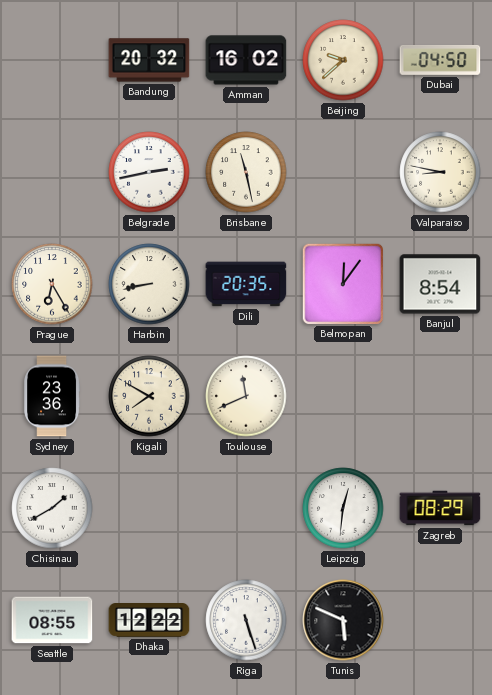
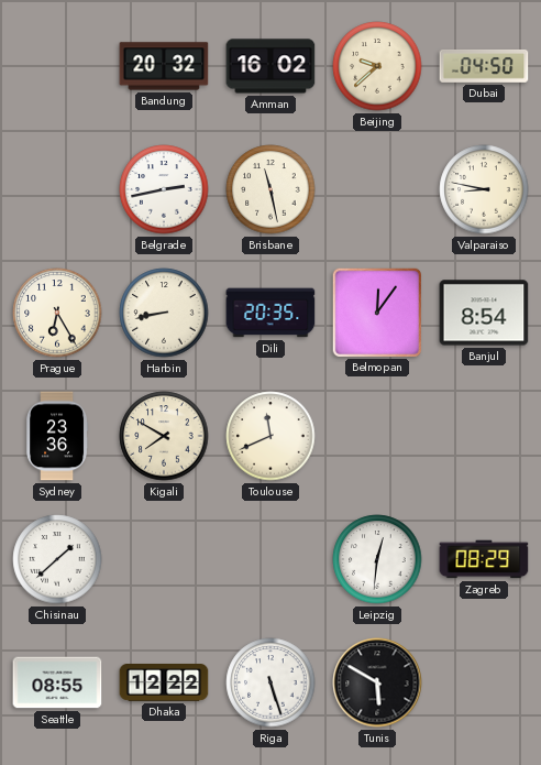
Chisinau: 1:40 -> 1:38
Tunis: 5:49 -> 5:50
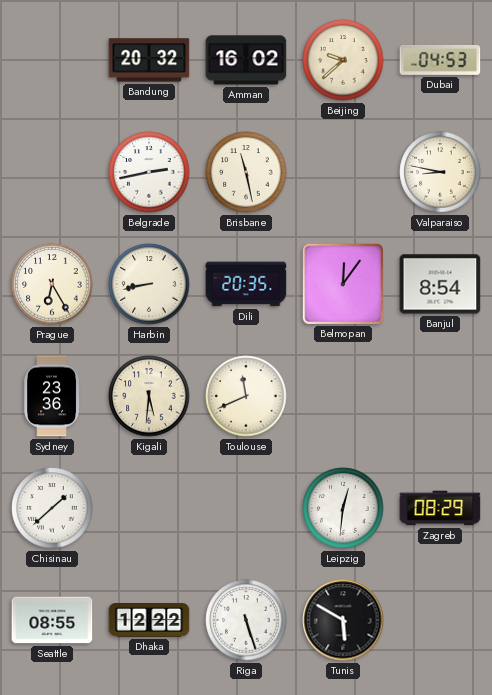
Dubai: 04:50 -> 04:53
Kigali: 7:50 -> 5:31
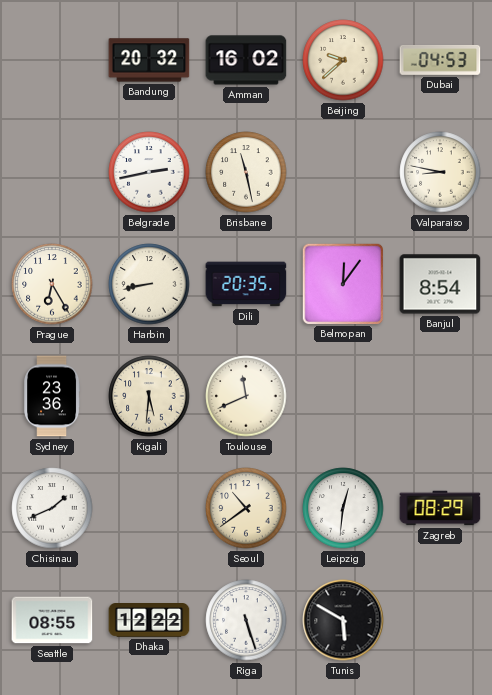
Chisinau: 1:38 -> 1:41
Seoul: none -> 10:39
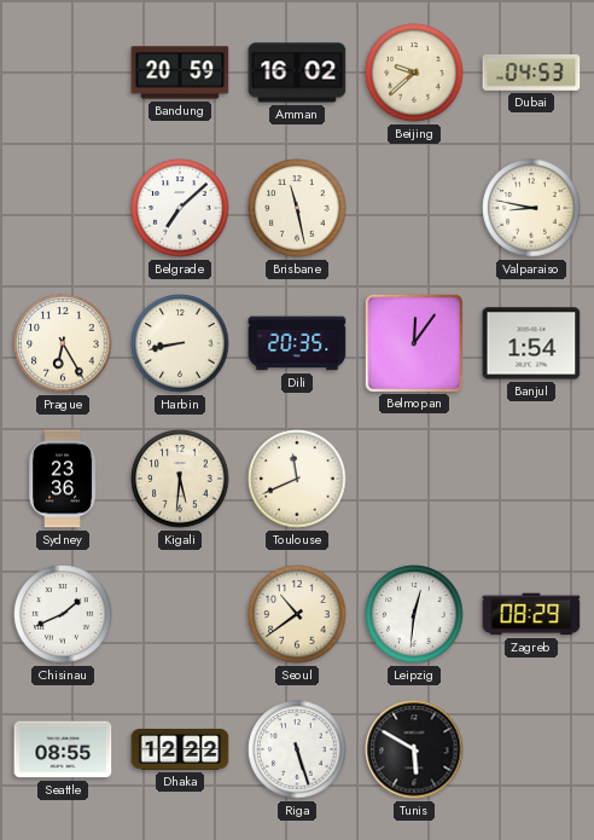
Bandung: 20:32 -> 20:59
Belgrade: 2:43 -> 7:08
Banjul: 8:54 -> 1:54
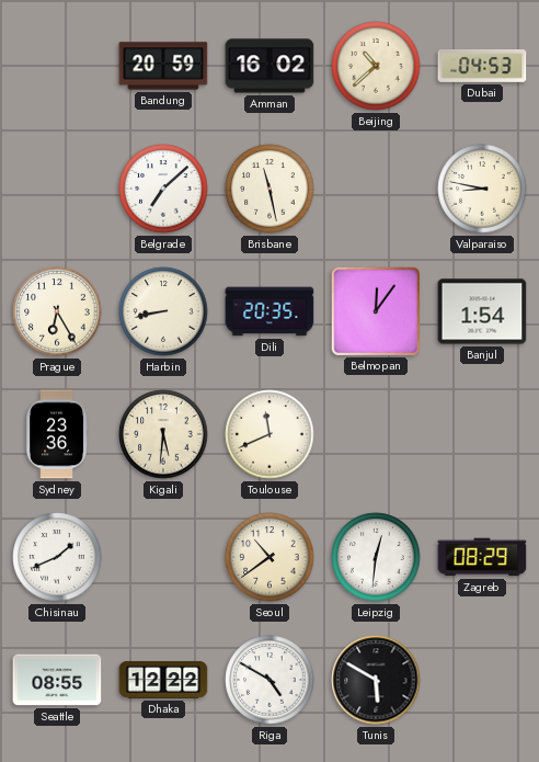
Beijing: 9:38 -> 10:38
Riga: 5:27 -> 4:50
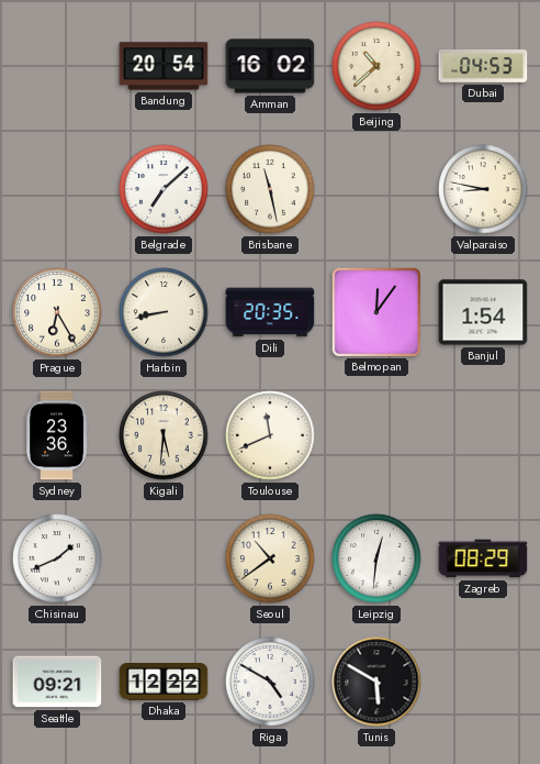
Bandung: 20:59 -> 20:54
Seattle: 08:55 -> 09:21
